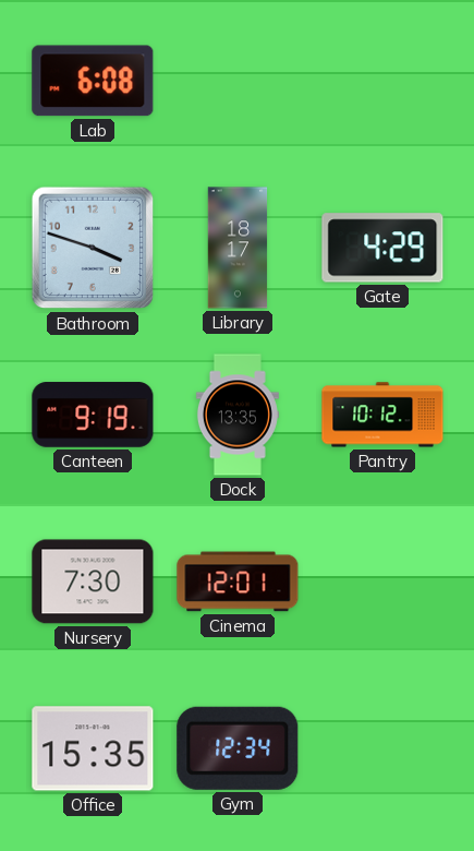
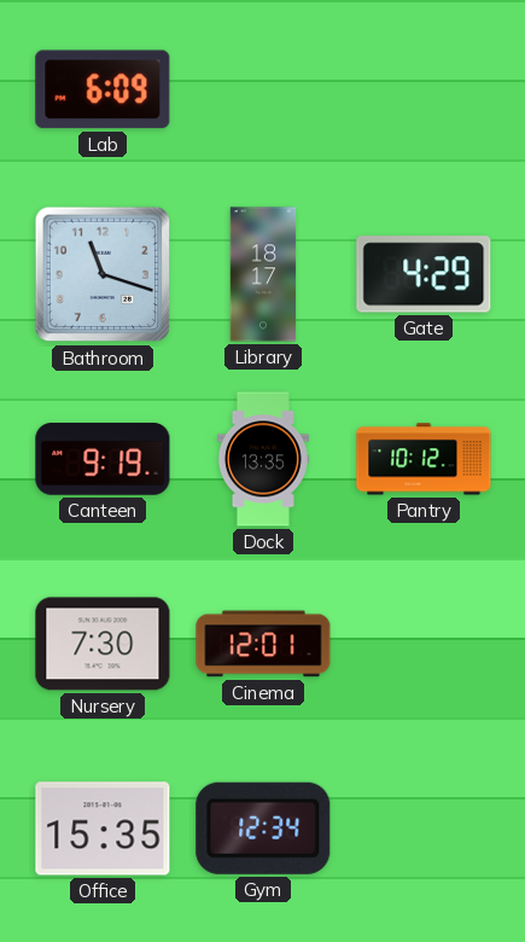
Lab: 6:08 -> 6:09
Bathroom: 3:48 -> 11:18
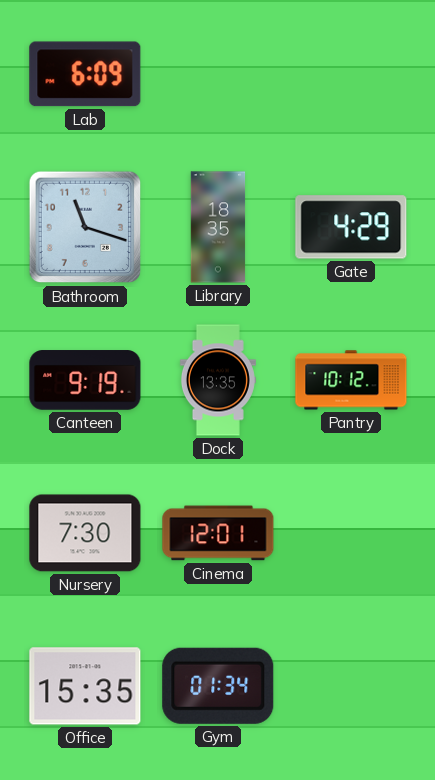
Library: 18:17 -> 18:35
Gym: 12:34 -> 01:34
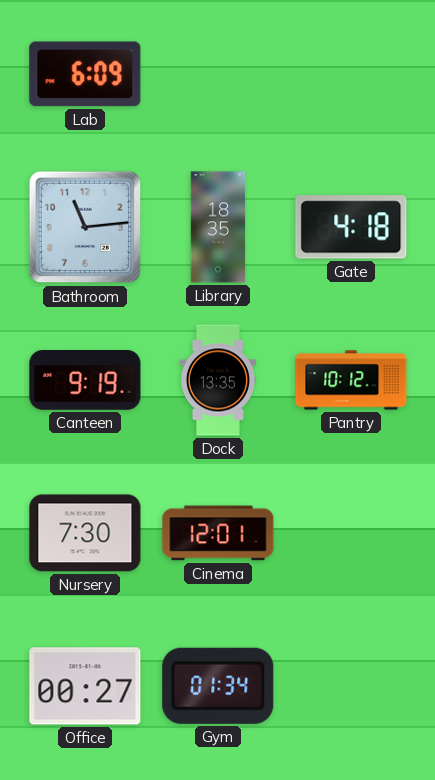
Bathroom: 11:18 -> 11:14
Gate: 4:29 -> 4:18
Office: 15:35 -> 00:27
